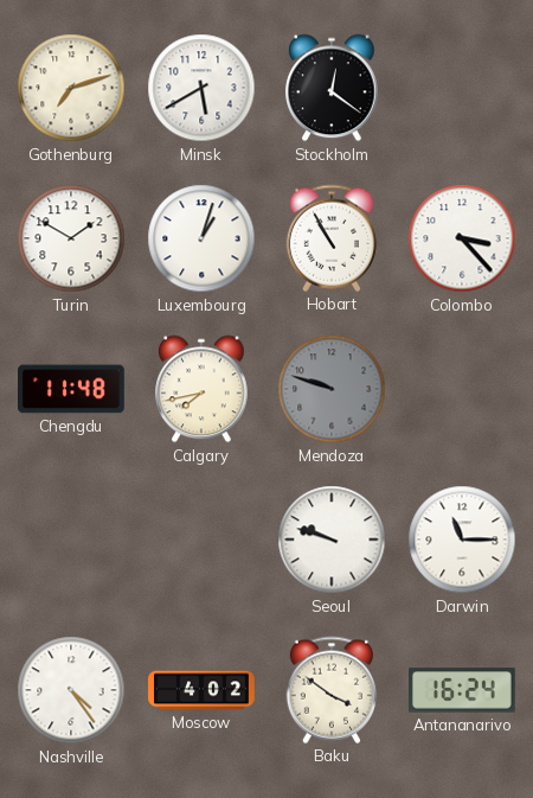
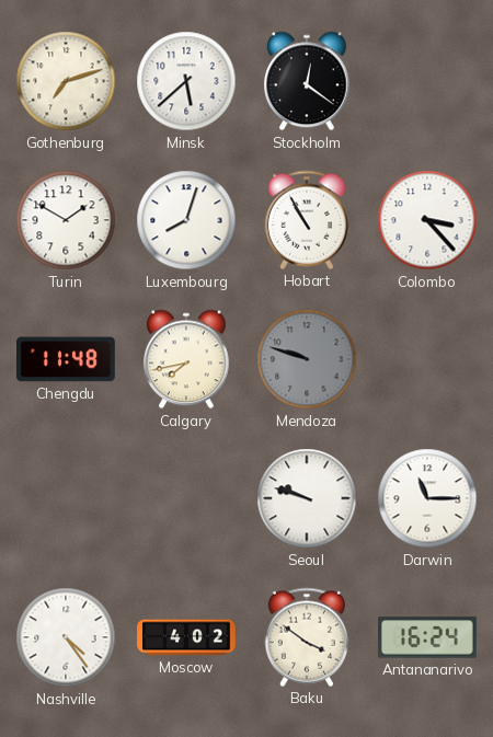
Minsk: 5:40 -> 5:38
Luxembourg: 1:03 -> 8:03
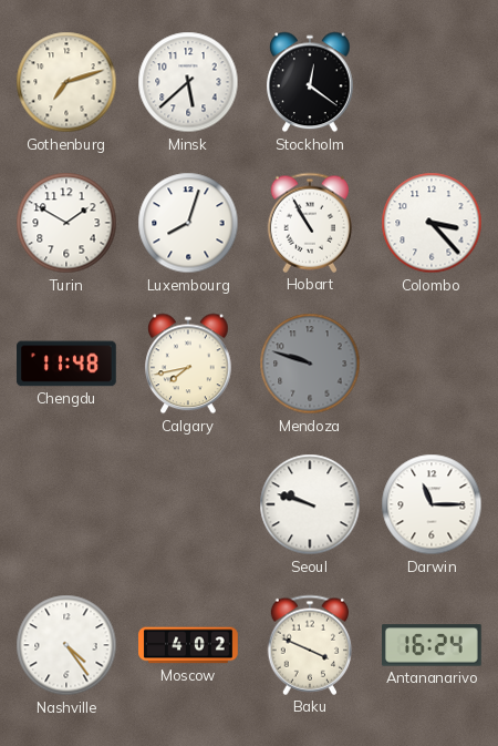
Baku: 3:51 -> 3:49
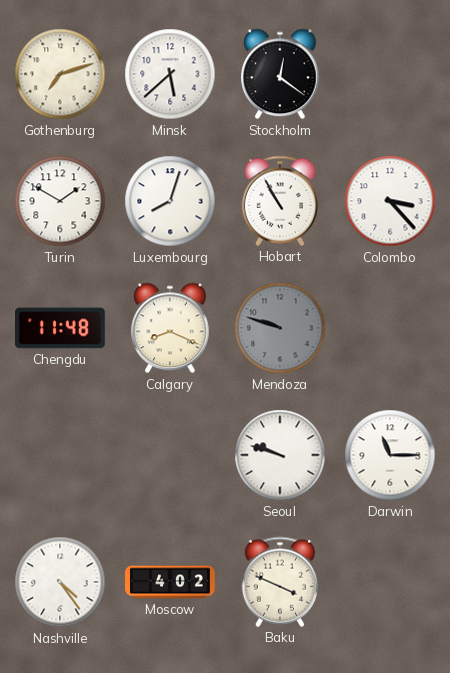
Calgary: 7:43 -> 8:19
Antananarivo: 16:24 -> none
